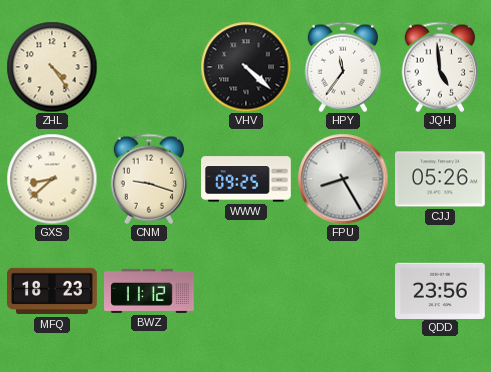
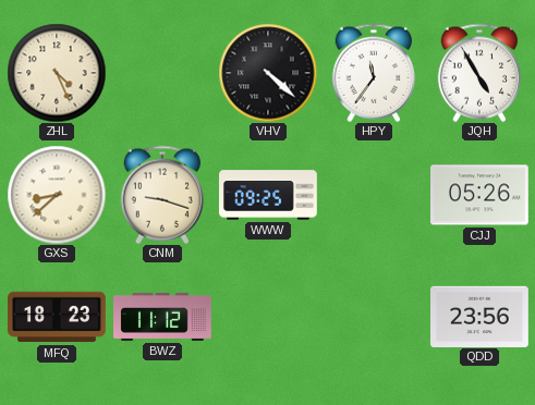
ZHL: 4:24 -> 4:26
JQH: 4:59 -> 4:55
FPU: 8:25 -> none
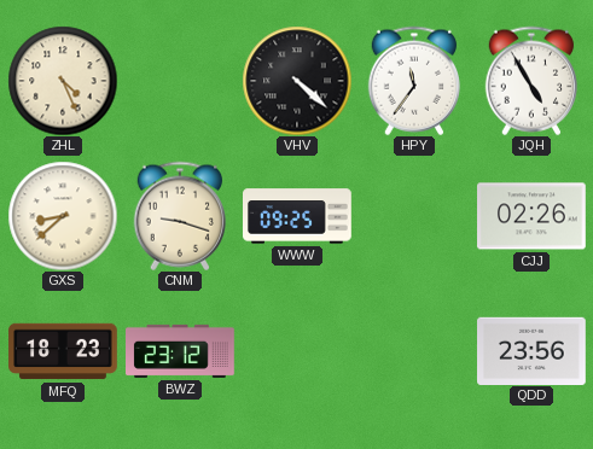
CJJ: 05:26 -> 02:26
BWZ: 11:12 -> 23:12
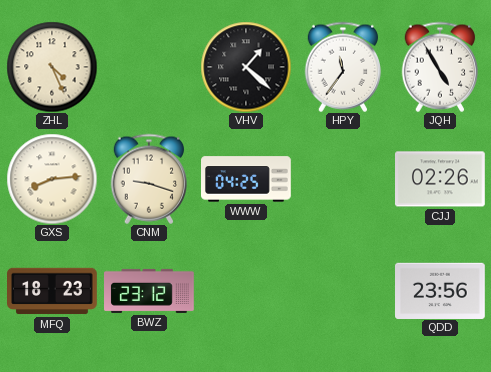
VHV: 4:22 -> 1:22
GXS: 8:38 -> 8:14
WWW: 09:25 -> 04:25
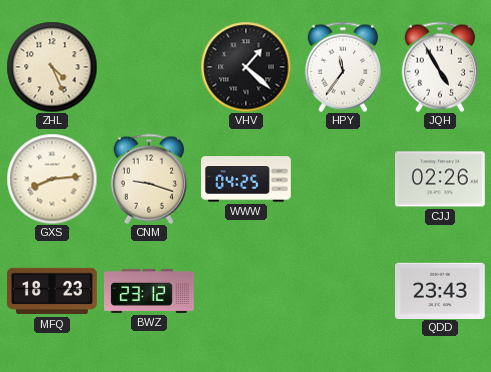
QDD: 23:56 -> 23:43
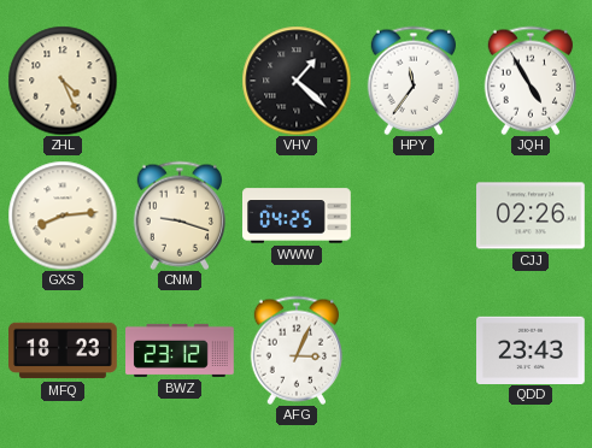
AFG: none -> 3:04
